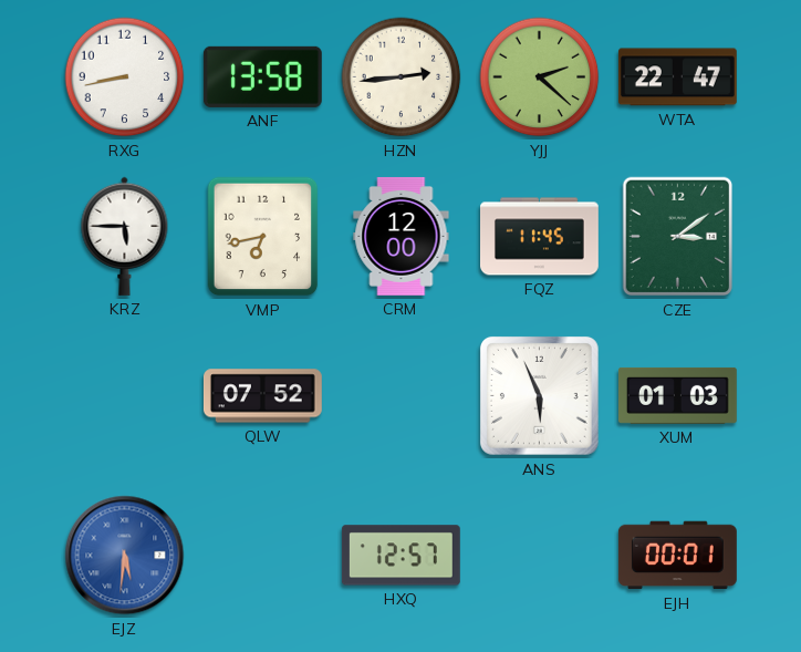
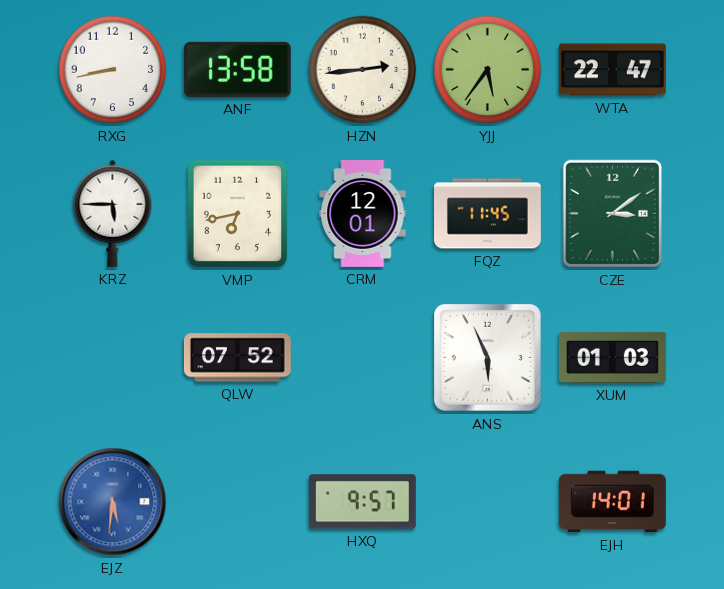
YJJ: 2:22 -> 5:36
CRM: 12:00 -> 12:01
HXQ: 12:57 -> 9:57
EJH: 00:01 -> 14:01
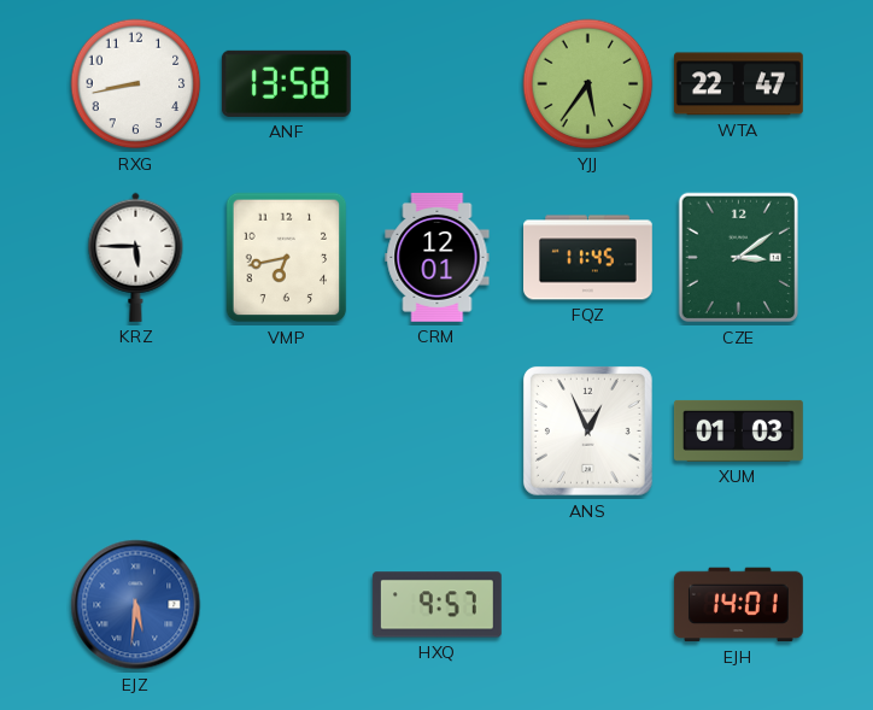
HZN: 2:44 -> none
QLW: 07:52 -> none
ANS: 5:56 -> 12:56
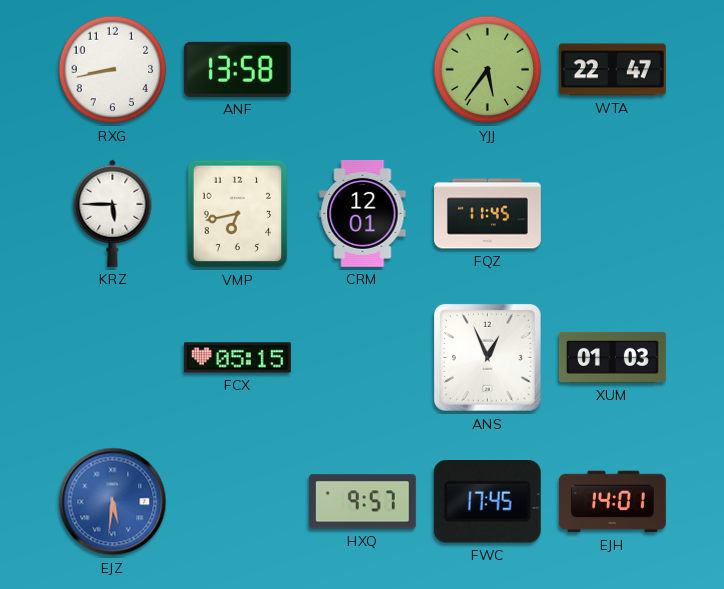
CZE: 3:09 -> none
FCX: none -> 05:15
FWC: none -> 17:45
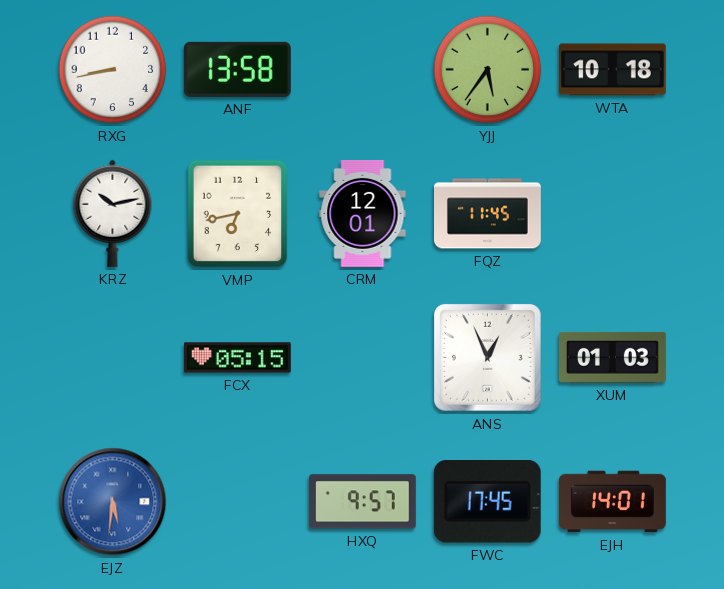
WTA: 22:47 -> 10:18
KRZ: 5:45 -> 10:13
